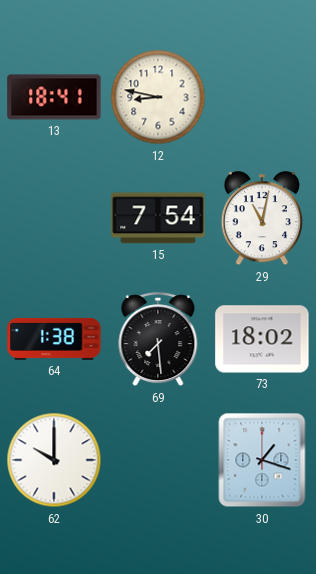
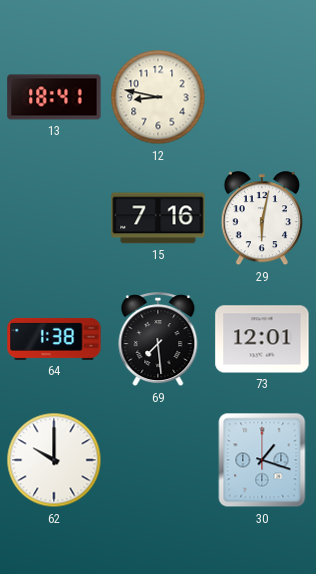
15: 7:54 -> 7:16
29: 11:02 -> 6:02
73: 18:02 -> 12:01
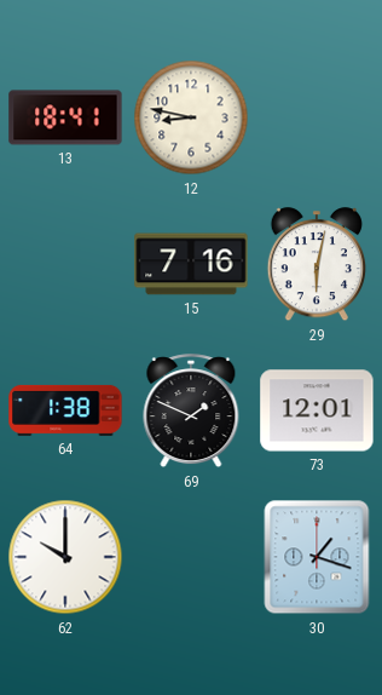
69: 7:29 -> 1:49
